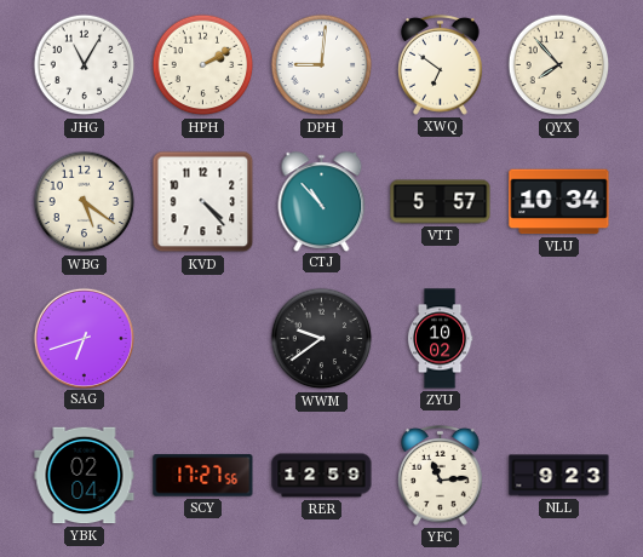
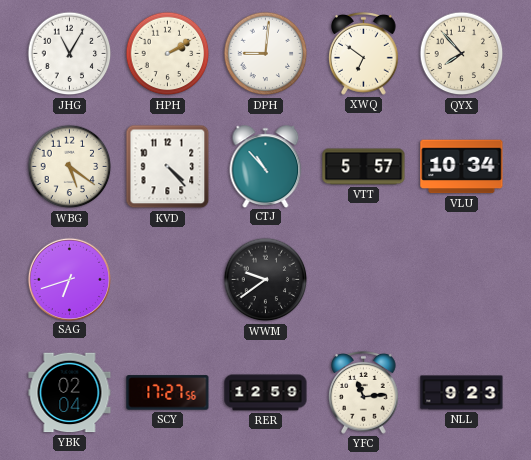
ZYU: 10:02 -> none
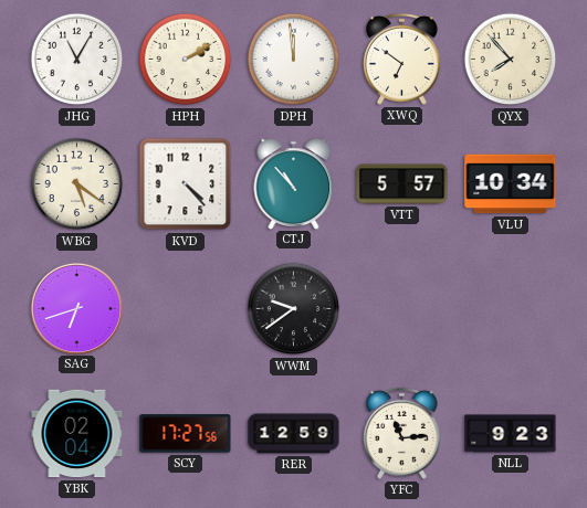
DPH: 9:01 -> 11:59
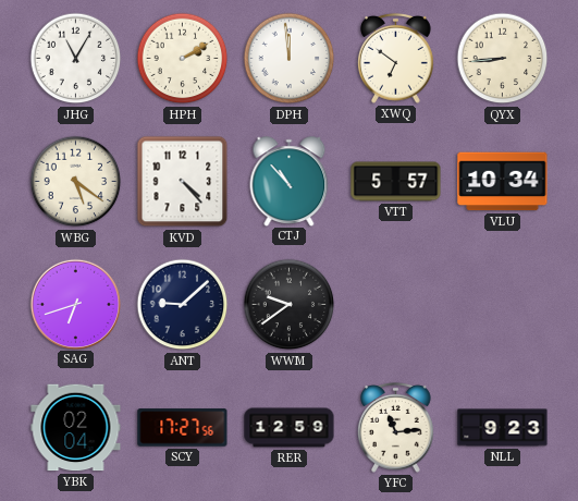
QYX: 7:53 -> 8:44
ANT: none -> 9:08
